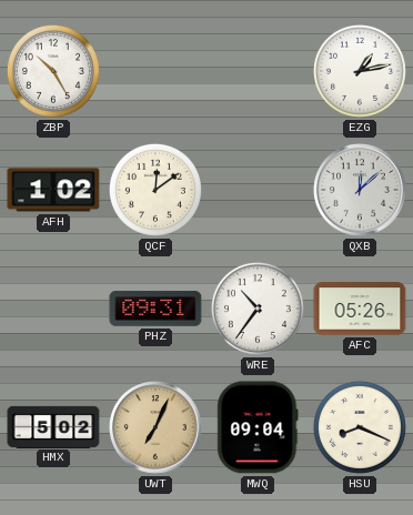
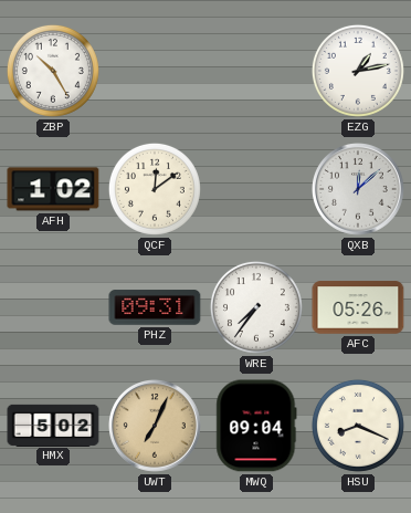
WRE: 10:36 -> 7:36
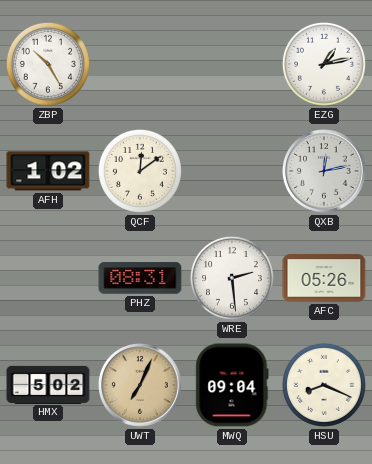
QXB: 12:08 -> 12:13
PHZ: 09:31 -> 08:31
WRE: 7:36 -> 2:29
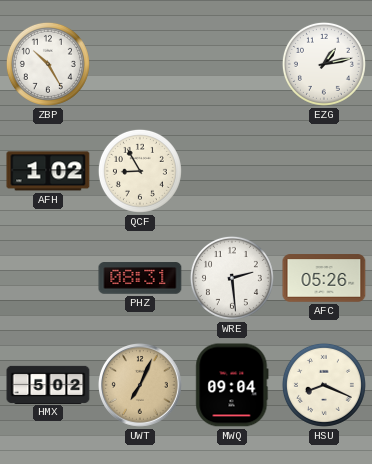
QCF: 12:09 -> 8:55
QXB: 12:13 -> none
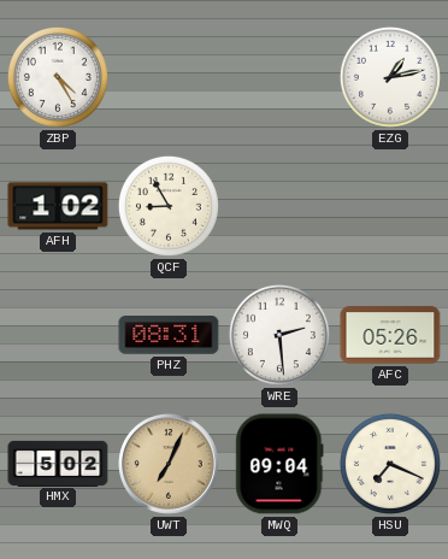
ZBP: 10:25 -> 4:25
HSU: 8:19 -> 7:19
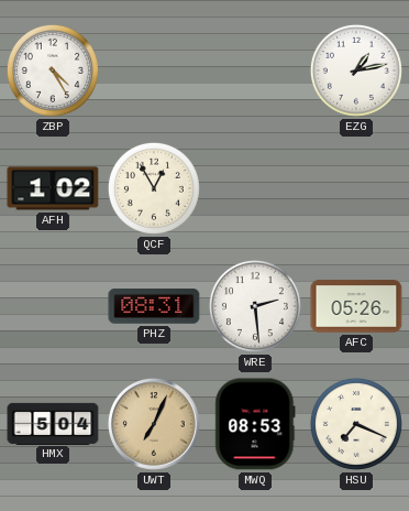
QCF: 8:55 -> 12:55
HMX: 5:02 -> 5:04
MWQ: 09:04 -> 08:53
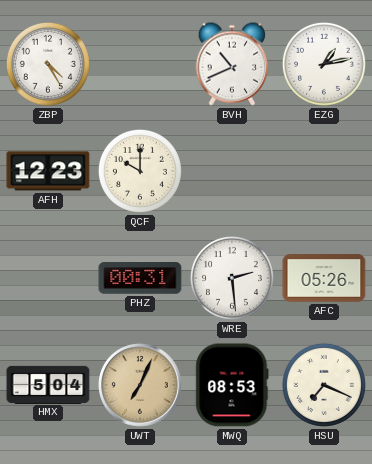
BVH: none -> 10:41
AFH: 1:02 -> 12:23
QCF: 12:55 -> 10:00
PHZ: 08:31 -> 00:31
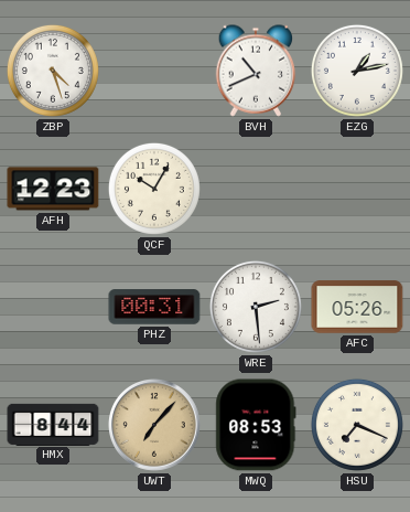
ZBP: 4:25 -> 4:27
QCF: 10:00 -> 10:05
HMX: 5:04 -> 8:44
UWT: 7:04 -> 7:07
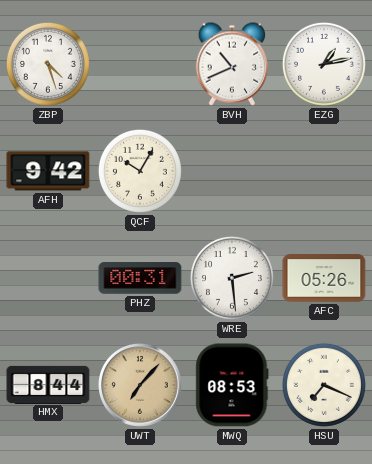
AFH: 12:23 -> 9:42
